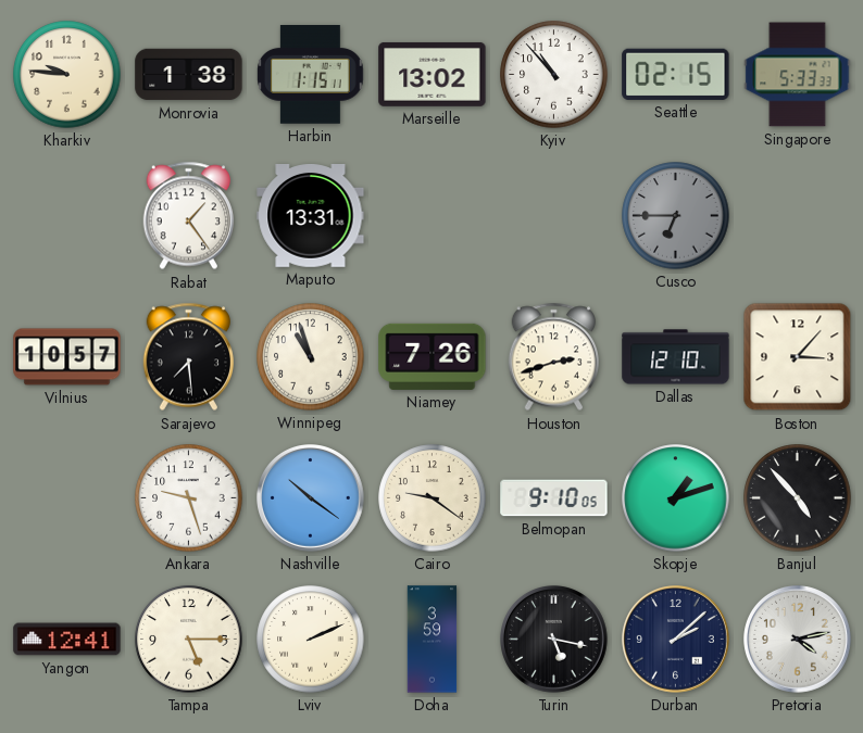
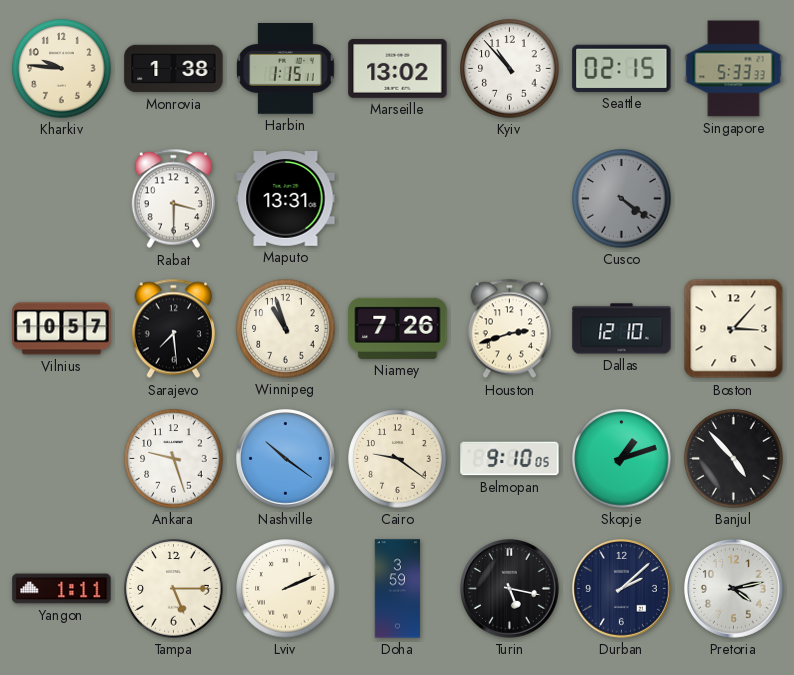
Rabat: 1:24 -> 3:30
Cusco: 6:45 -> 4:21
Yangon: 12:41 -> 1:11
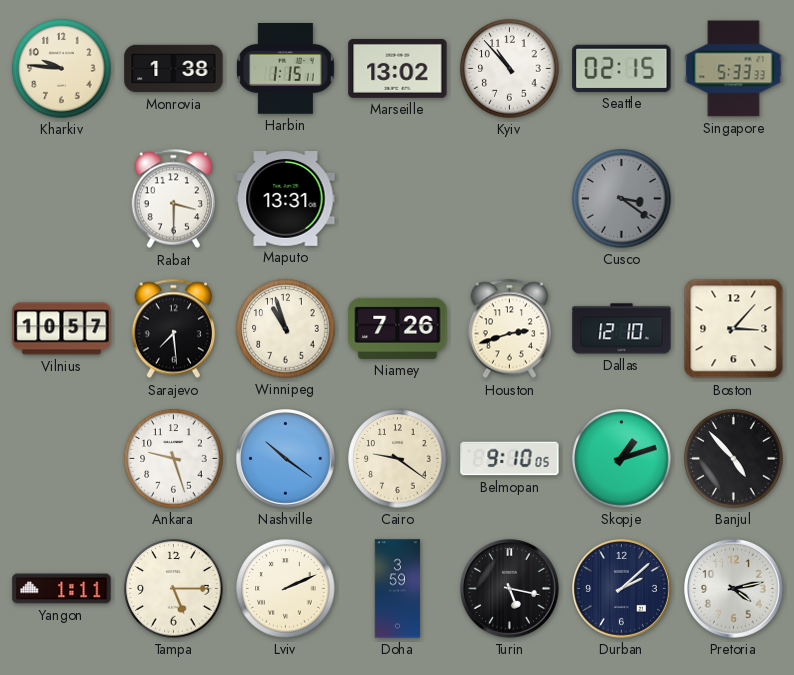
Cusco: 4:21 -> 3:21
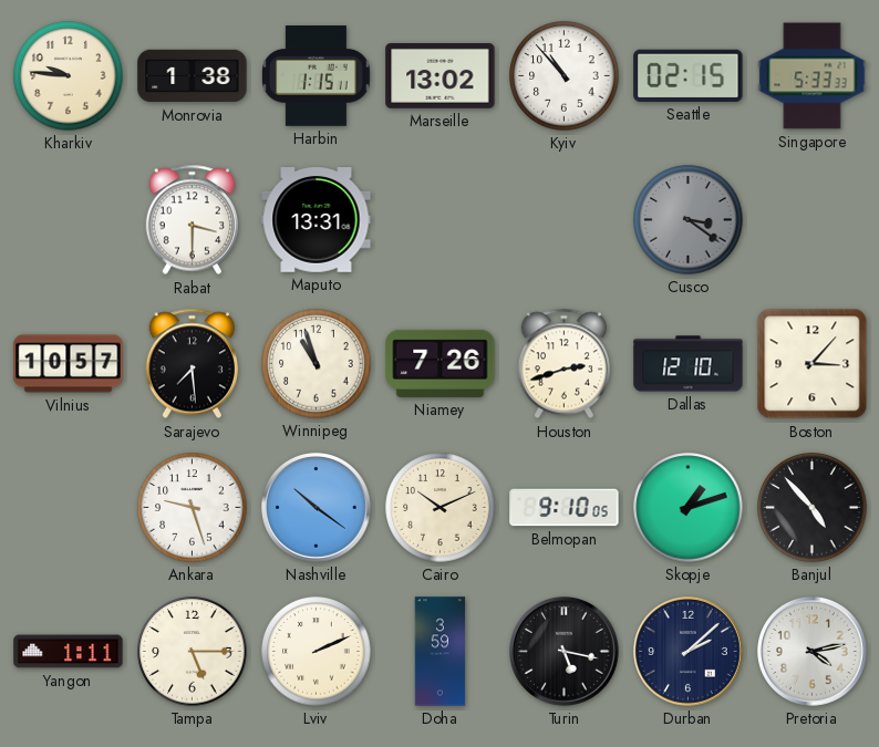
Cairo: 9:21 -> 10:11
